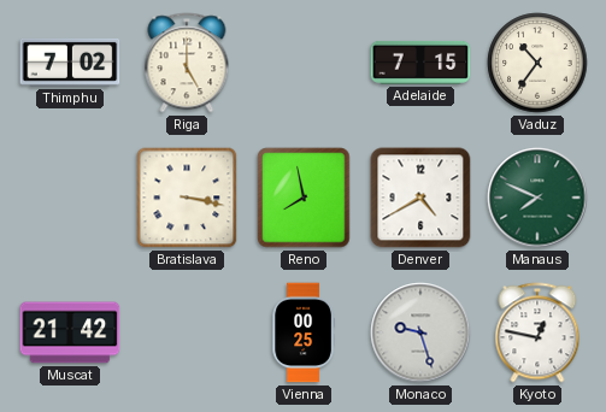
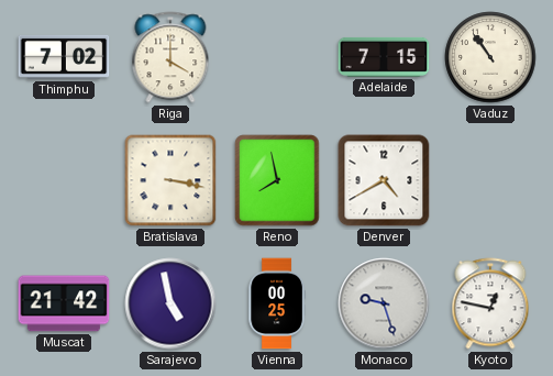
Riga: 5:00 -> 4:00
Vaduz: 10:36 -> 10:54
Manaus: 7:49 -> none
Sarajevo: none -> 4:58
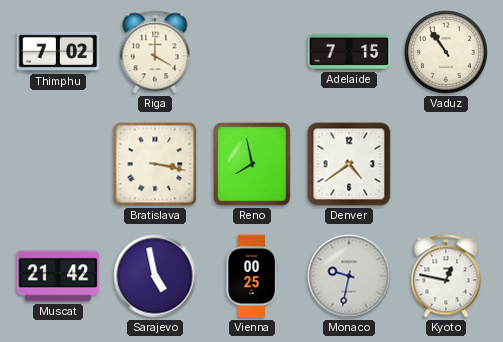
Denver: 4:40 -> 4:39
Monaco: 9:27 -> 9:32
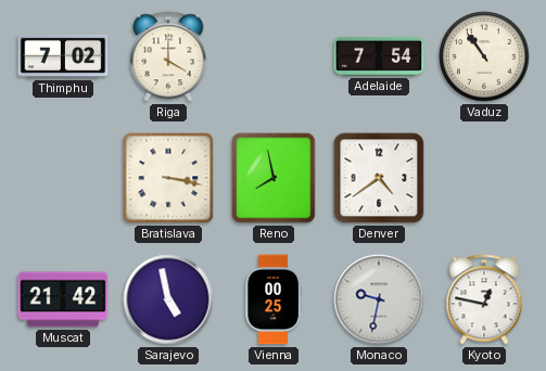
Adelaide: 7:15 -> 7:54
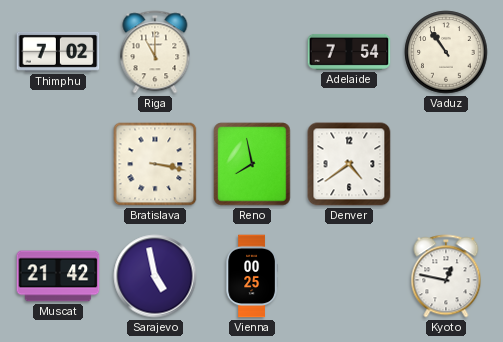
Riga: 4:00 -> 11:00
Monaco: 9:32 -> none
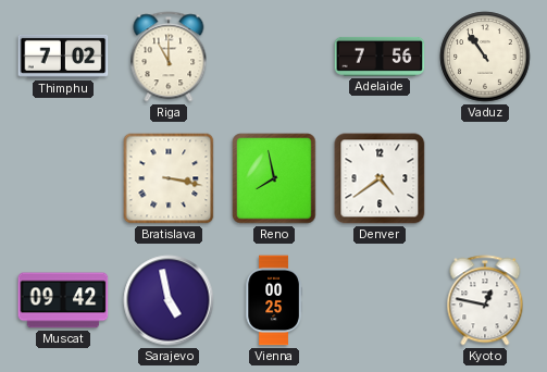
Adelaide: 7:54 -> 7:56
Muscat: 21:42 -> 09:42
